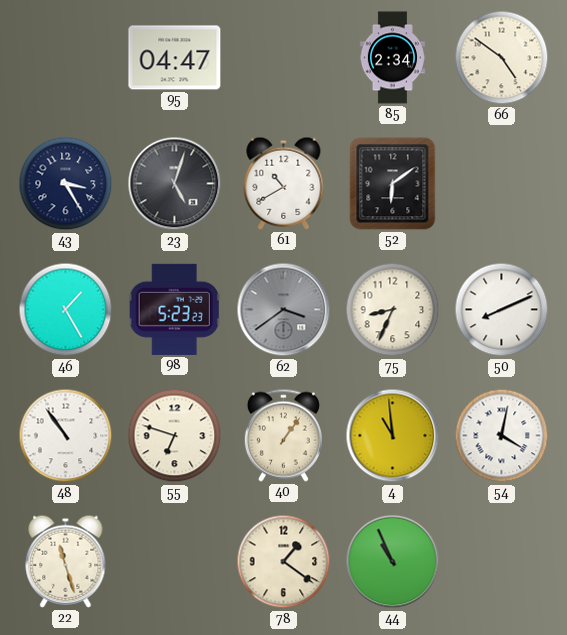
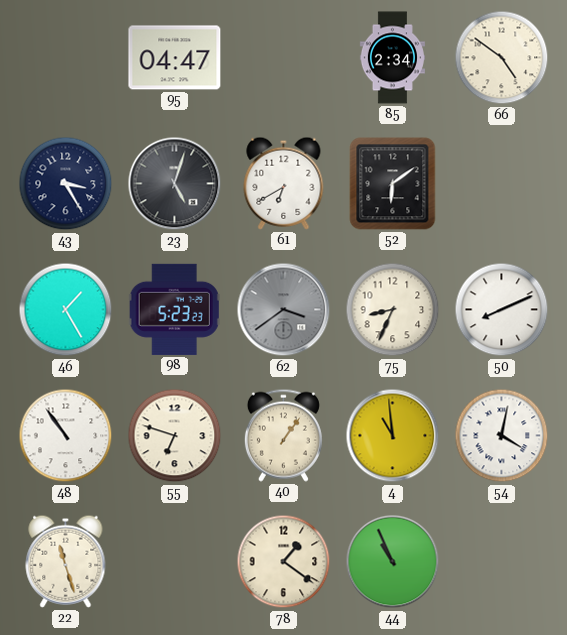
61: 10:40 -> 6:40
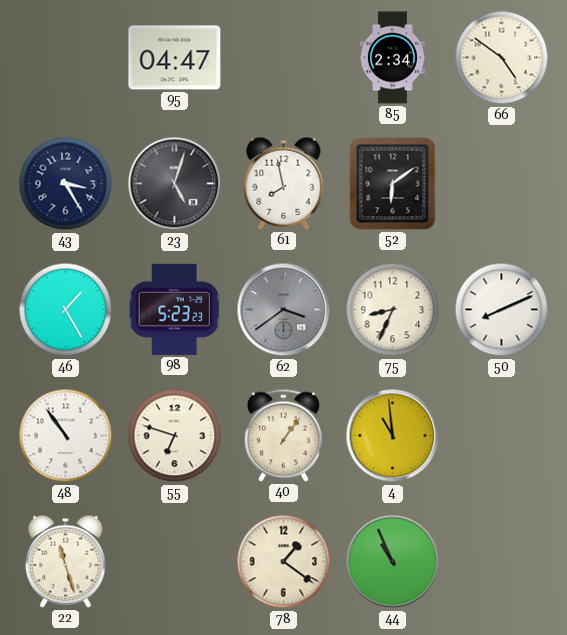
61: 6:40 -> 7:58
54: 4:02 -> none
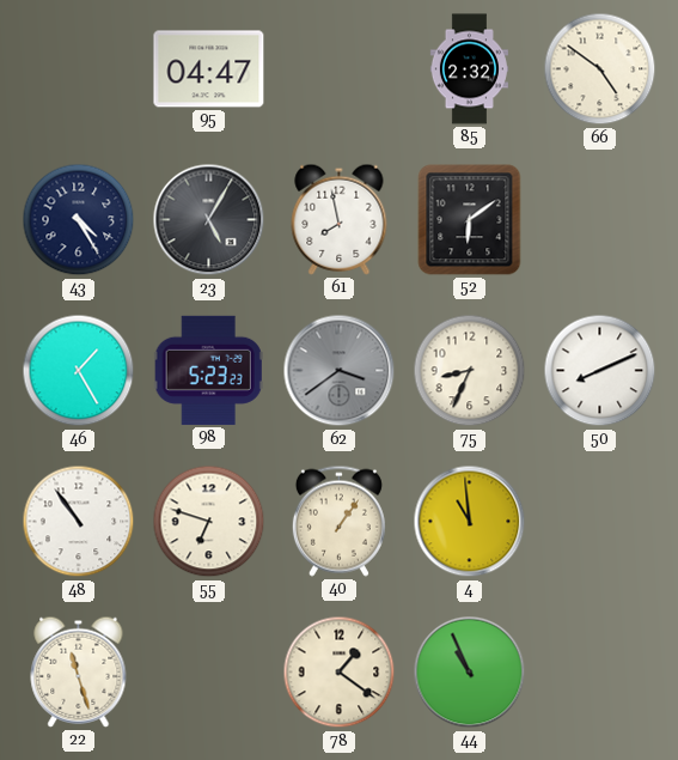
85: 2:34 -> 2:32
43: 3:25 -> 4:25
23: 5:03 -> 5:05
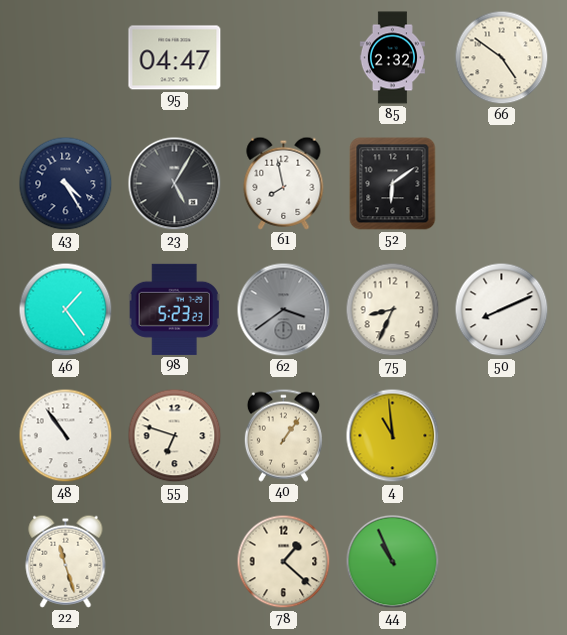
46: 1:25 -> 1:24
78: 1:21 -> 1:22
